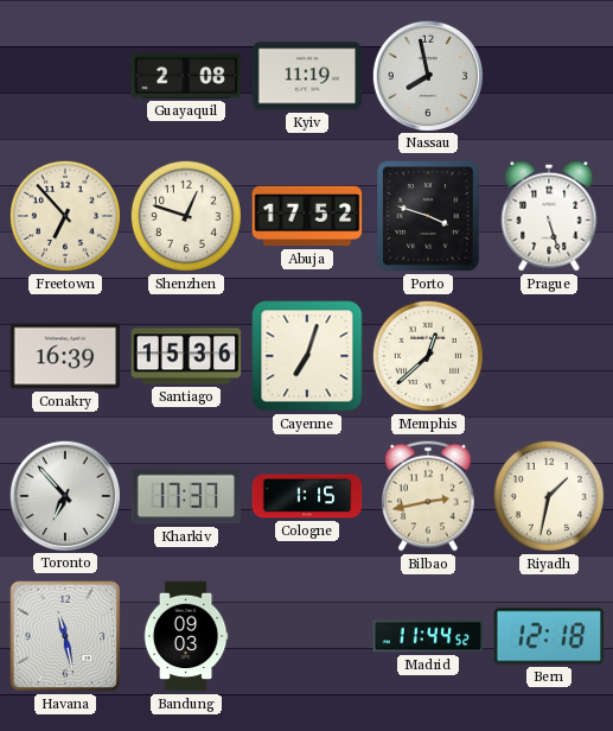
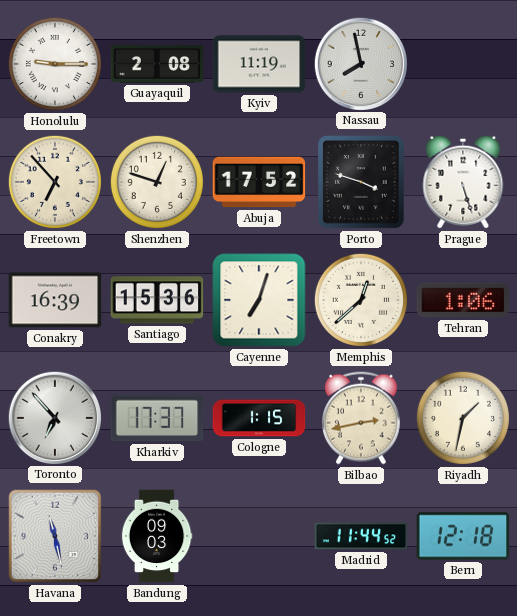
Honolulu: none -> 9:15
Tehran: none -> 1:06
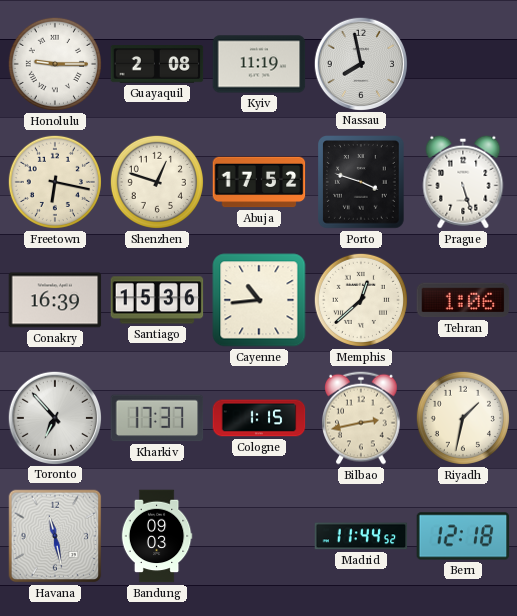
Freetown: 6:53 -> 6:17
Cayenne: 7:03 -> 10:44
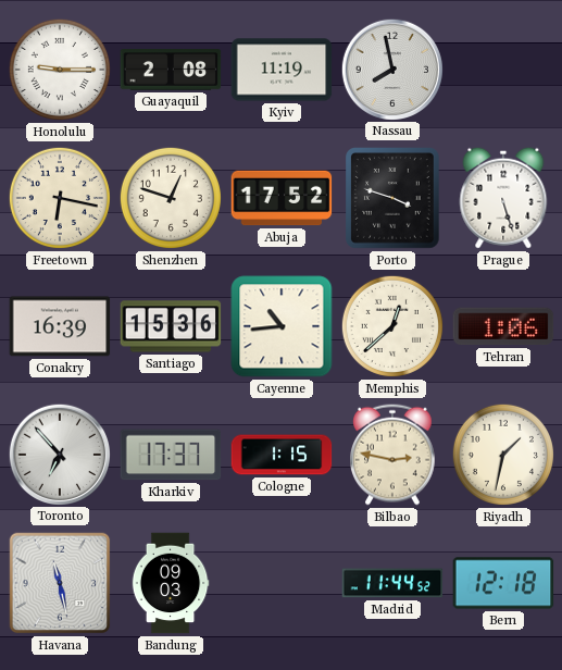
Bilbao: 2:43 -> 2:47
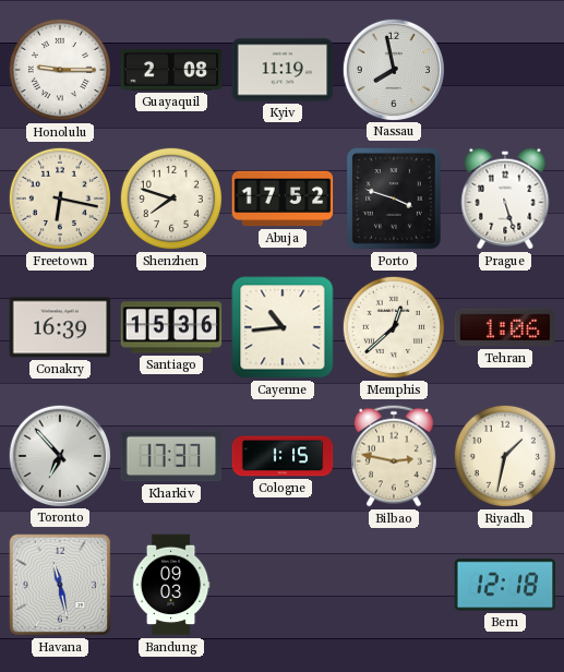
Shenzhen: 12:48 -> 7:48
Madrid: 11:44 -> none
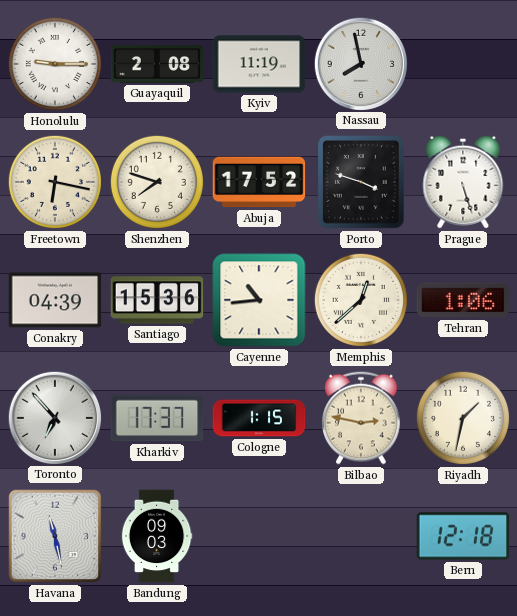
Conakry: 16:39 -> 04:39
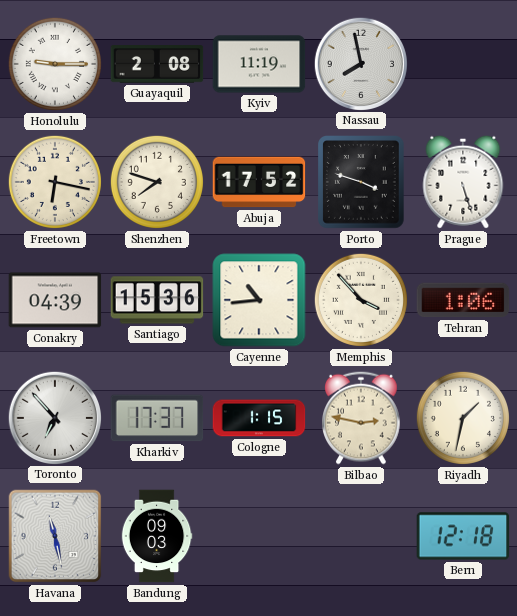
Memphis: 12:38 -> 3:53
